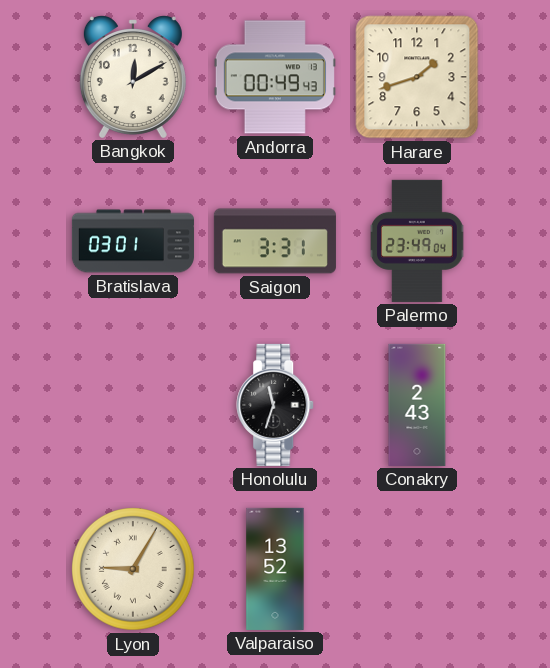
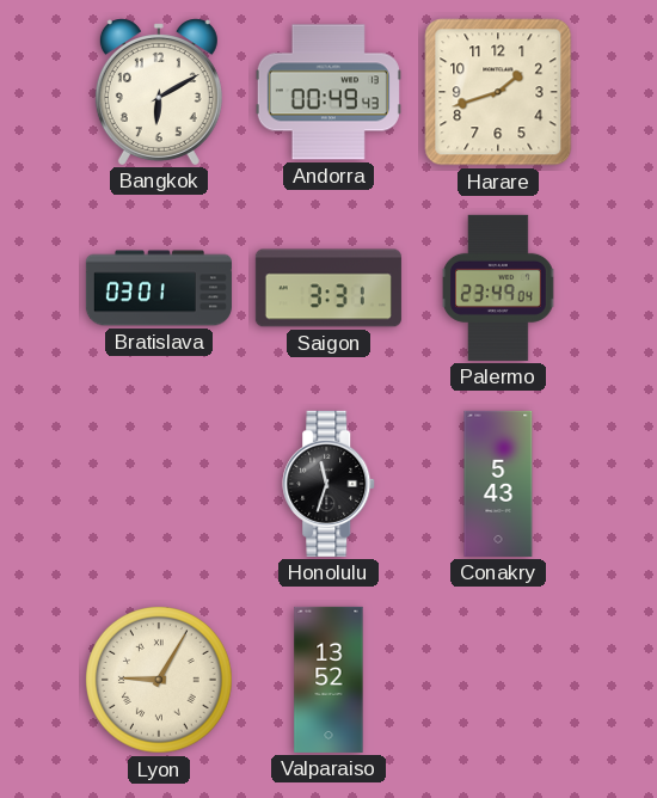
Bangkok: 12:10 -> 6:10
Conakry: 2:43 -> 5:43
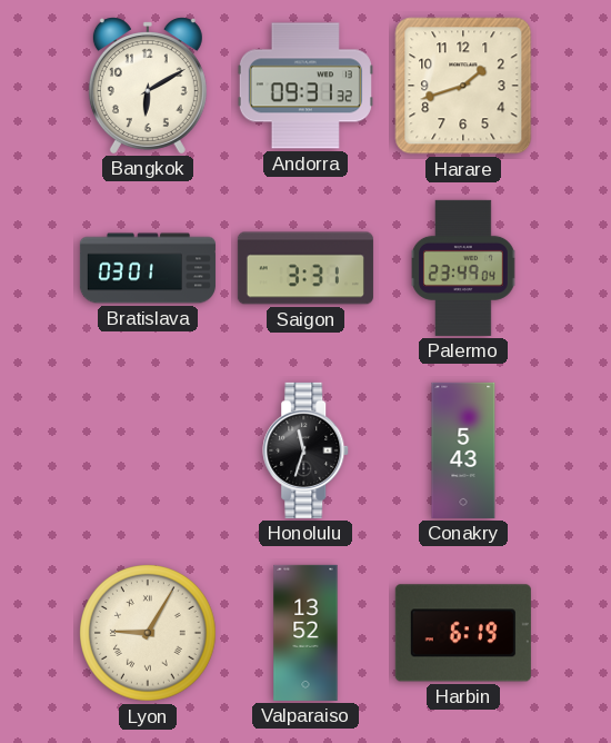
Andorra: 00:49 -> 09:31
Harbin: none -> 6:19
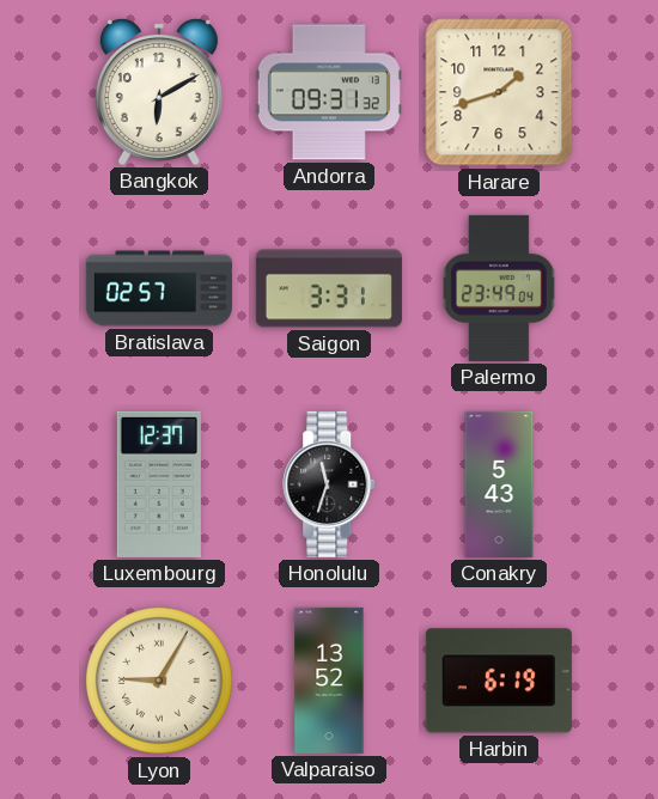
Bratislava: 03:01 -> 02:57
Luxembourg: none -> 12:37
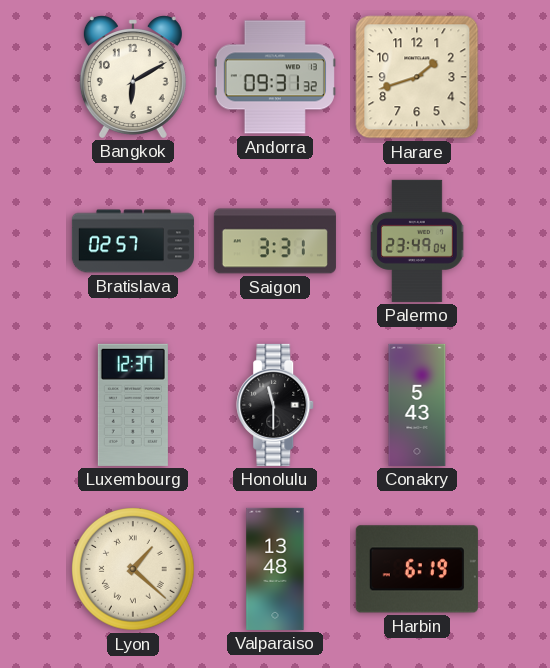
Honolulu: 11:33 -> 11:30
Lyon: 9:05 -> 1:22
Valparaiso: 13:52 -> 13:48
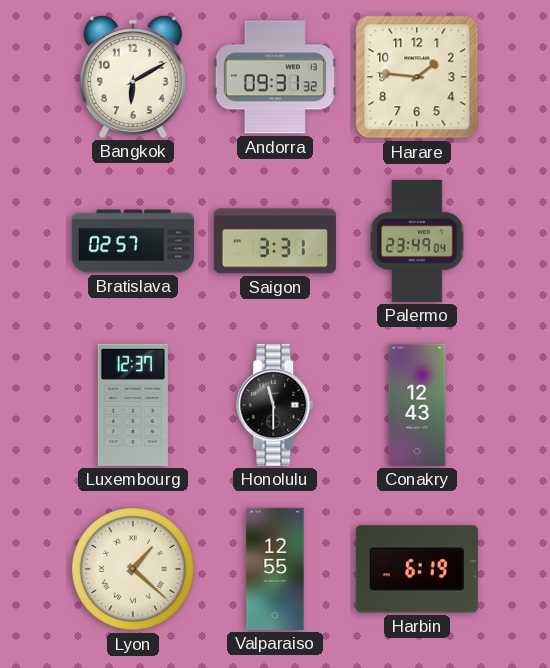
Harare: 1:42 -> 1:46
Conakry: 5:43 -> 12:43
Valparaiso: 13:48 -> 12:55
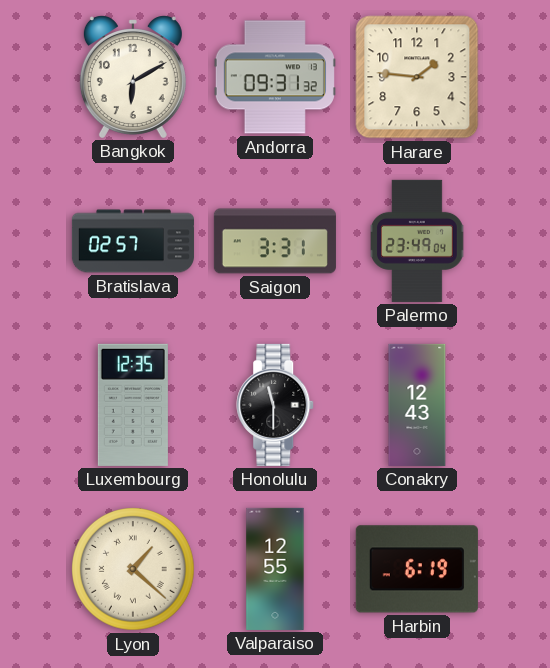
Luxembourg: 12:37 -> 12:35
